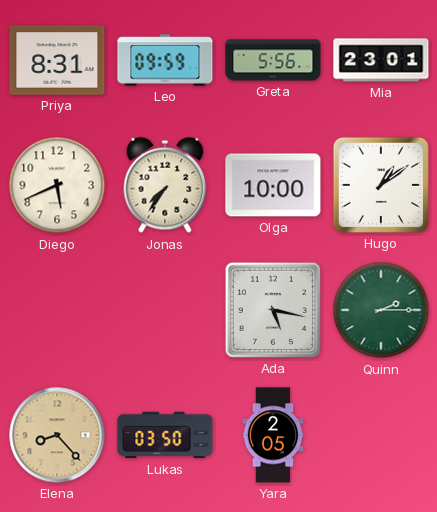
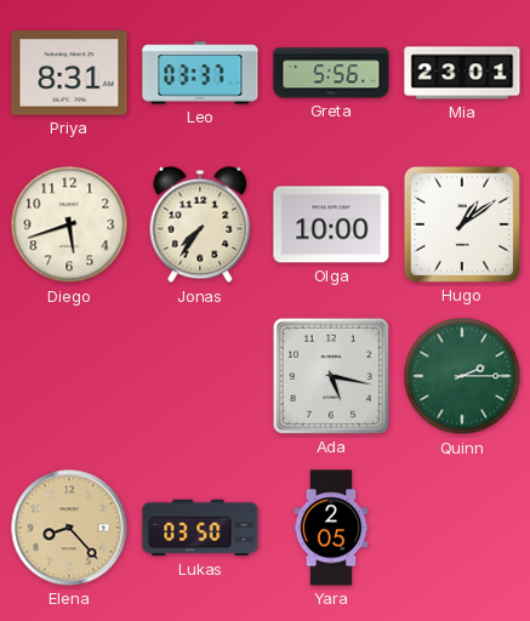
Leo: 09:59 -> 03:37
Diego: 5:41 -> 5:42
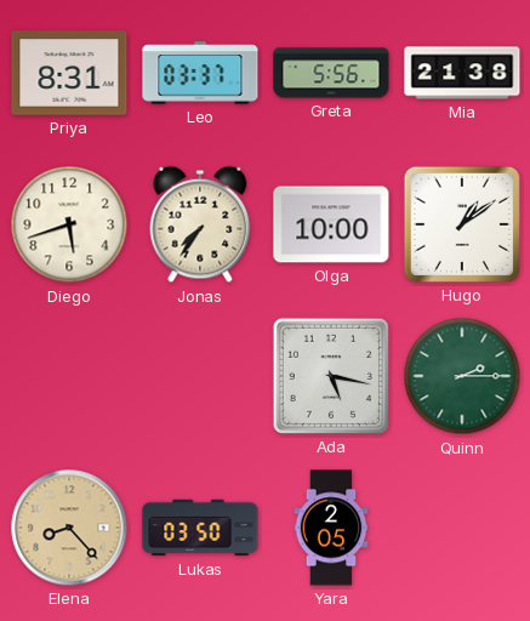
Mia: 23:01 -> 21:38
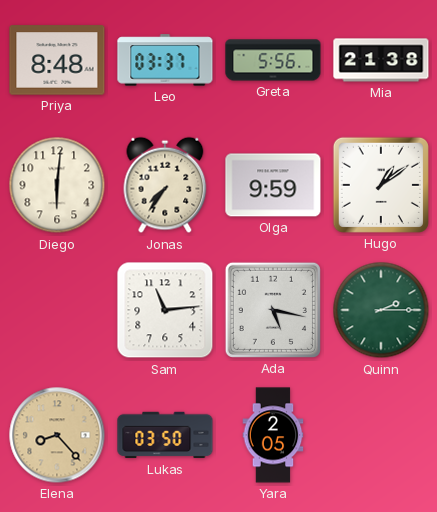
Priya: 8:31 -> 8:48
Diego: 5:42 -> 6:01
Olga: 10:00 -> 9:59
Sam: none -> 11:14
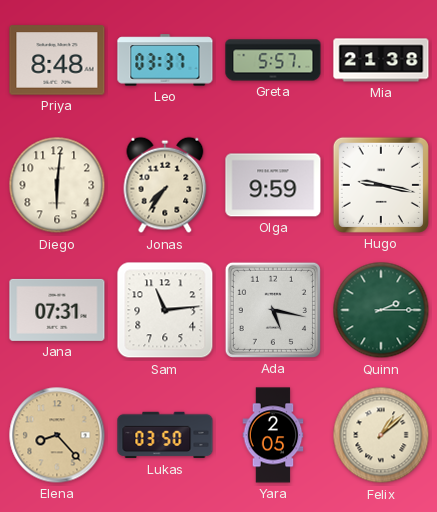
Greta: 5:56 -> 5:57
Hugo: 1:09 -> 9:17
Jana: none -> 07:31
Felix: none -> 1:08
